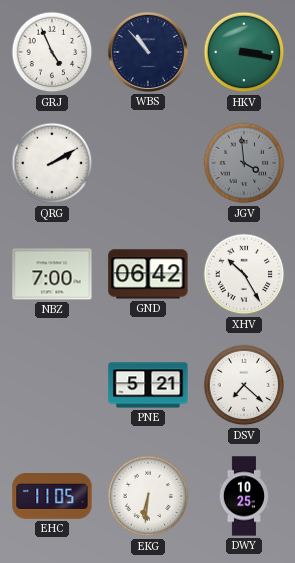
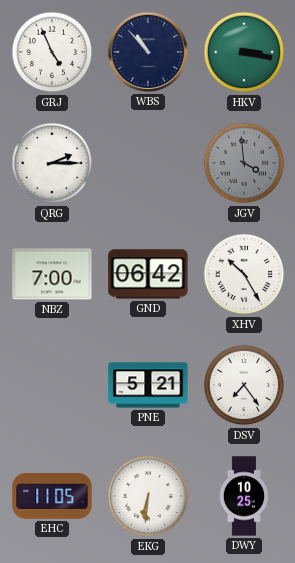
QRG: 2:10 -> 2:15
DSV: 7:22 -> 7:24
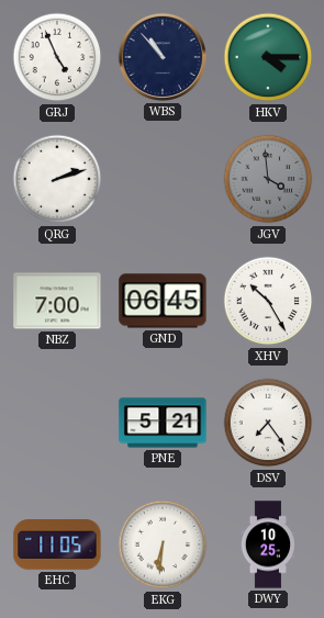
HKV: 3:17 -> 4:15
QRG: 2:15 -> 2:12
GND: 06:42 -> 06:45
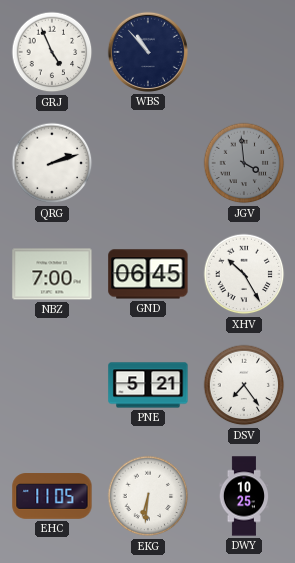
HKV: 4:15 -> none
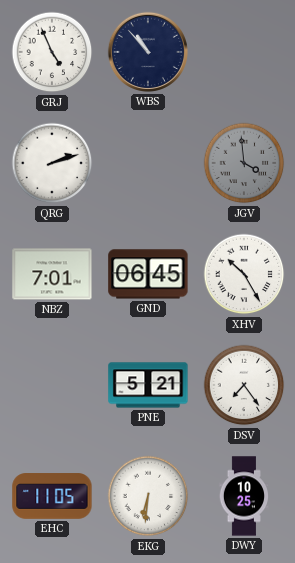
NBZ: 7:00 -> 7:01
